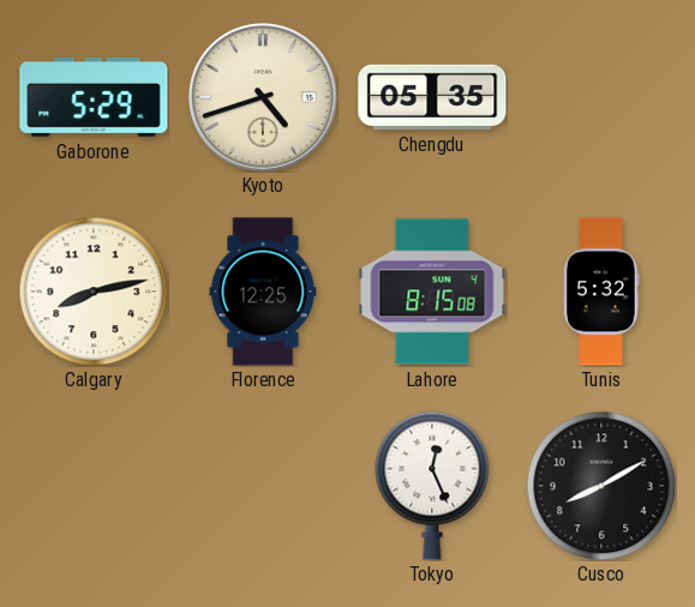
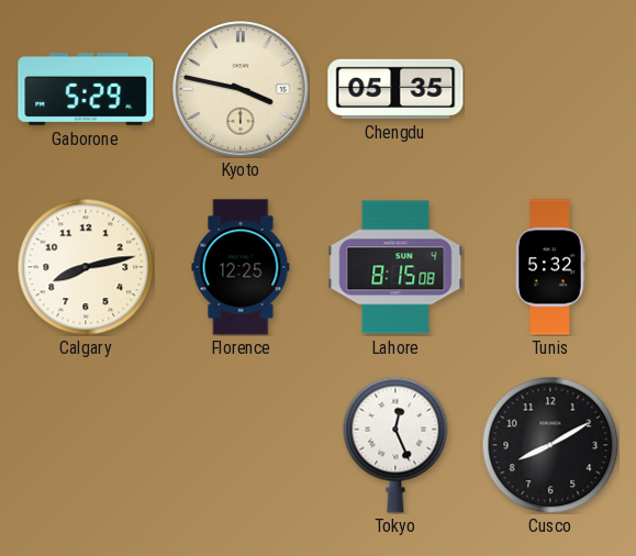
Kyoto: 4:42 -> 3:47
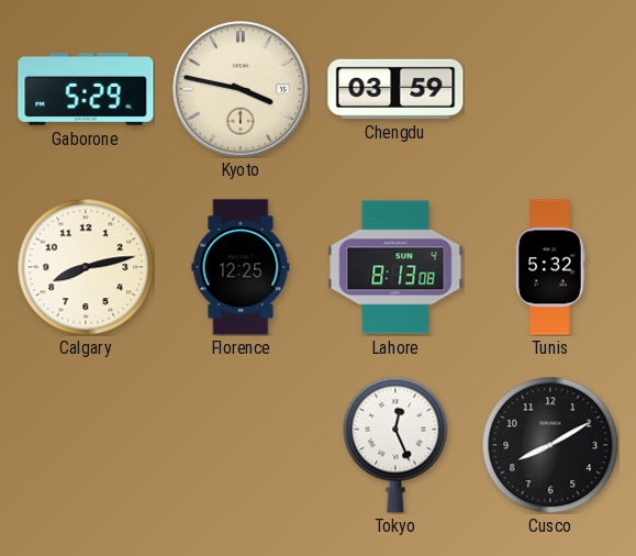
Chengdu: 05:35 -> 03:59
Lahore: 8:15 -> 8:13
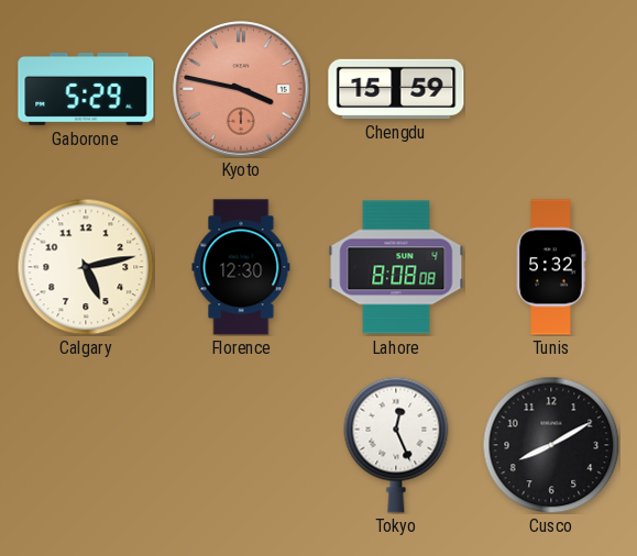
Kyoto dial: cream -> salmon
Chengdu: 03:59 -> 15:59
Calgary: 8:13 -> 5:13
Florence: 12:25 -> 12:30
Lahore: 8:13 -> 8:08
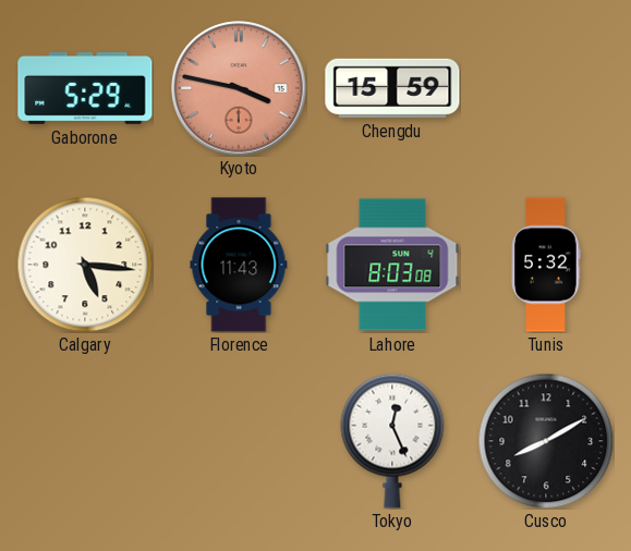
Calgary: 5:13 -> 5:16
Florence: 12:30 -> 11:43
Lahore: 8:08 -> 8:03
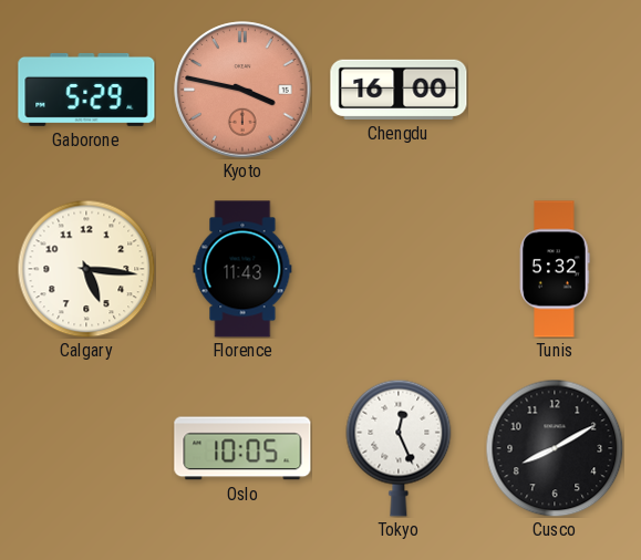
Chengdu: 15:59 -> 16:00
Lahore: 8:03 -> none
Oslo: none -> 10:05
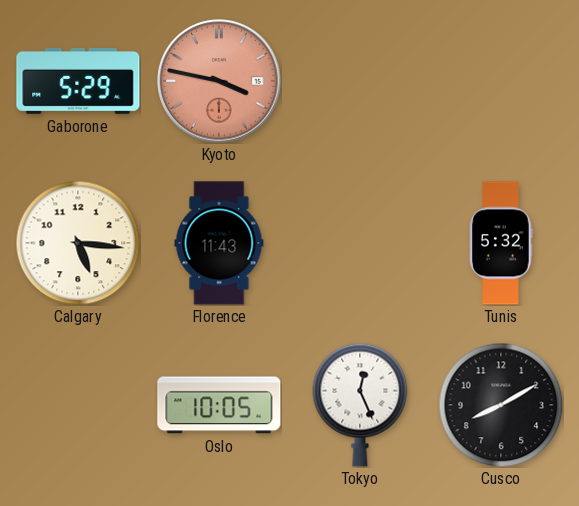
Chengdu: 16:00 -> none
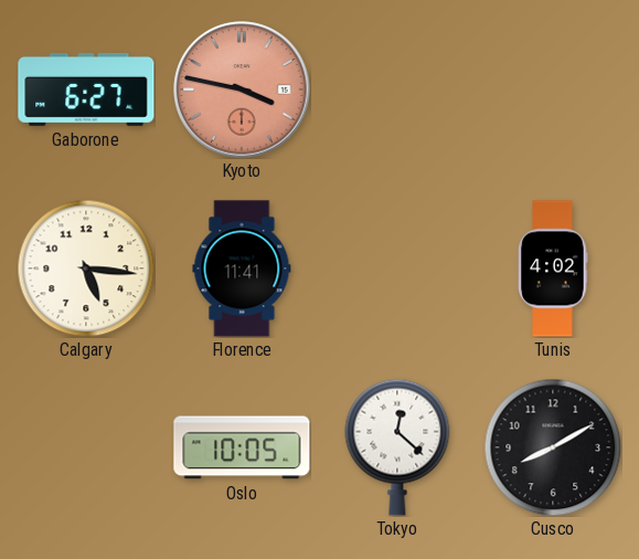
Gaborone: 5:29 -> 6:27
Florence: 11:43 -> 11:41
Tunis: 5:32 -> 4:02
Tokyo: 12:26 -> 12:22
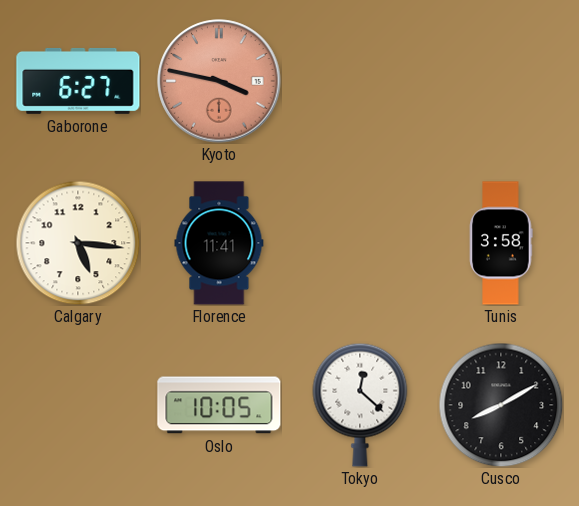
Tunis: 4:02 -> 3:58
